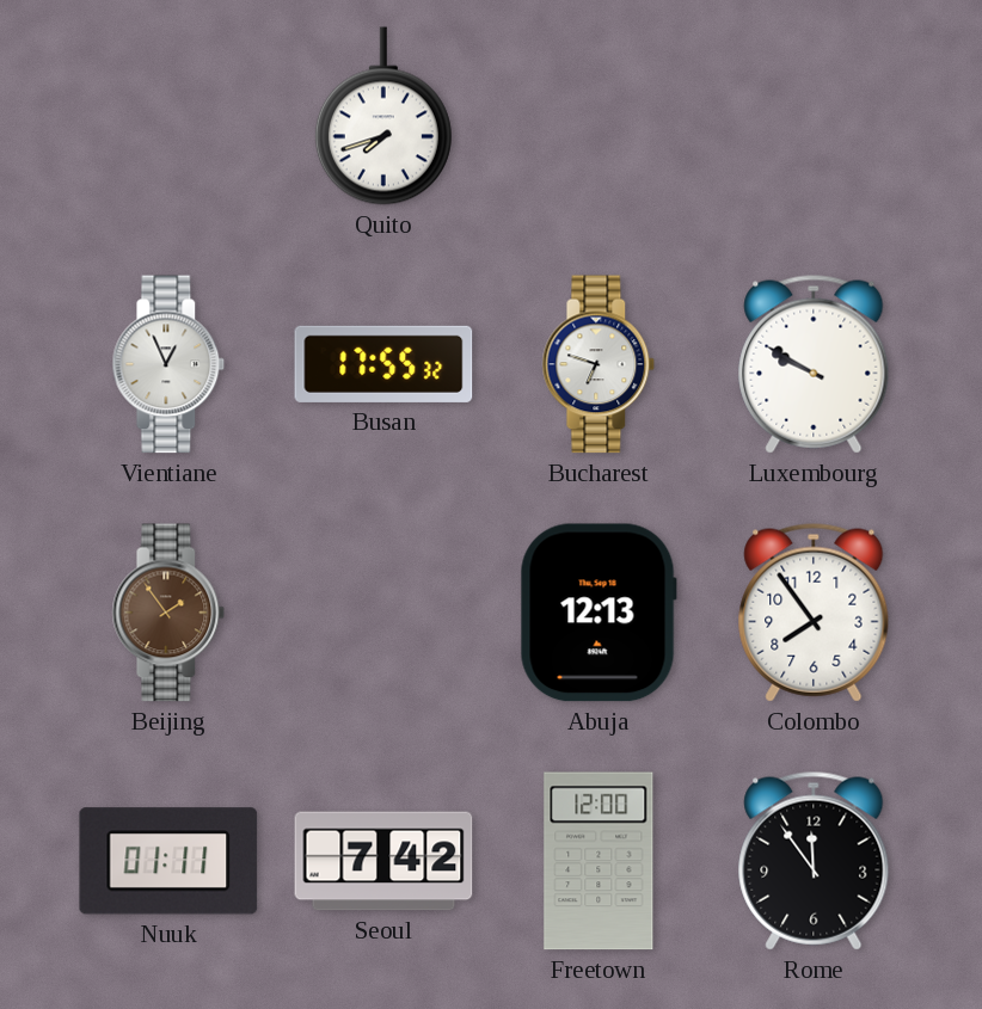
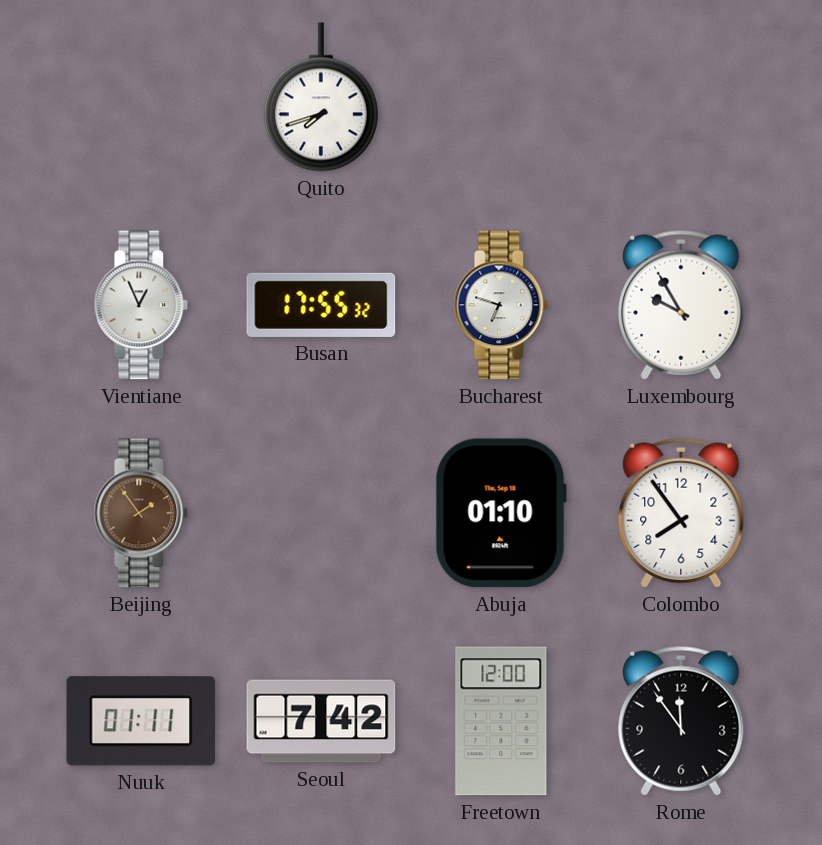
Luxembourg: 9:50 -> 9:55
Abuja: 12:13 -> 01:10
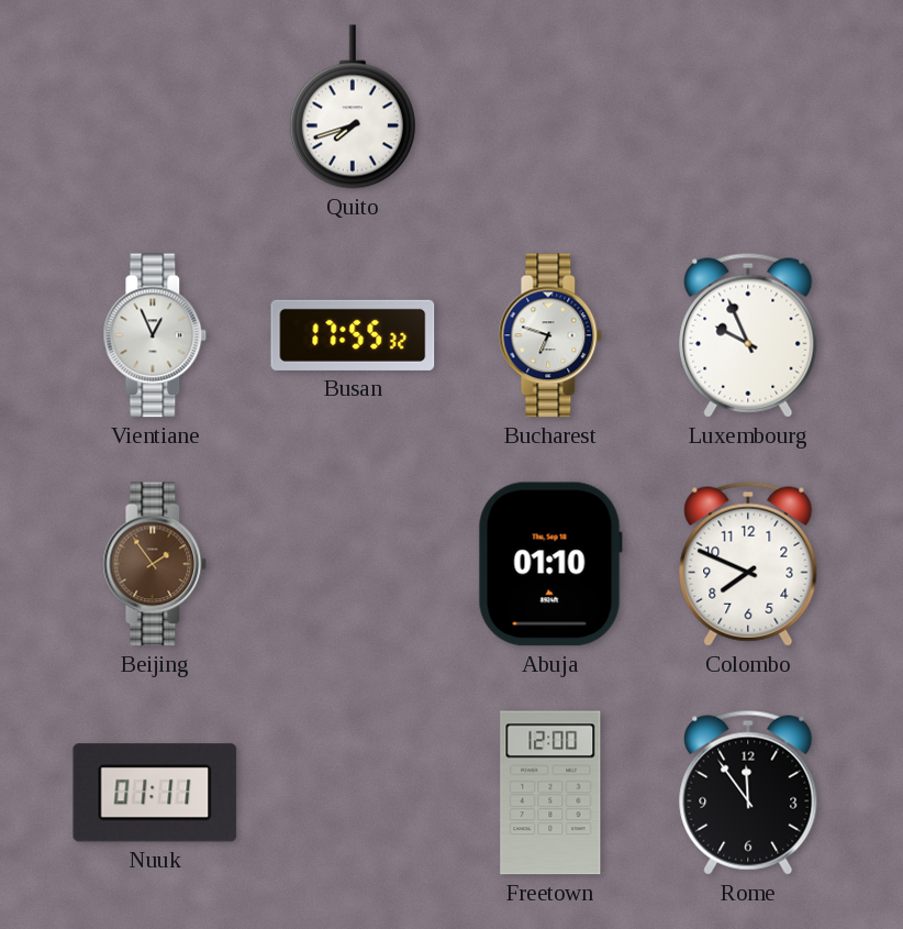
Luxembourg: 9:55 -> 9:56
Colombo: 7:54 -> 7:49
Seoul: 7:42 -> none
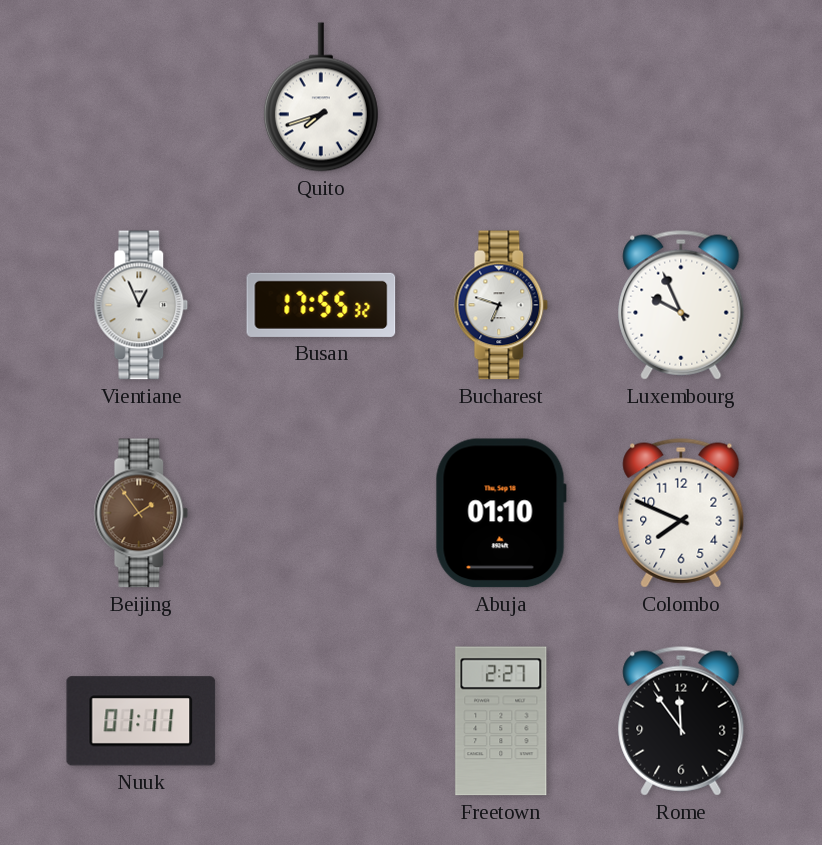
Freetown: 12:00 -> 2:27
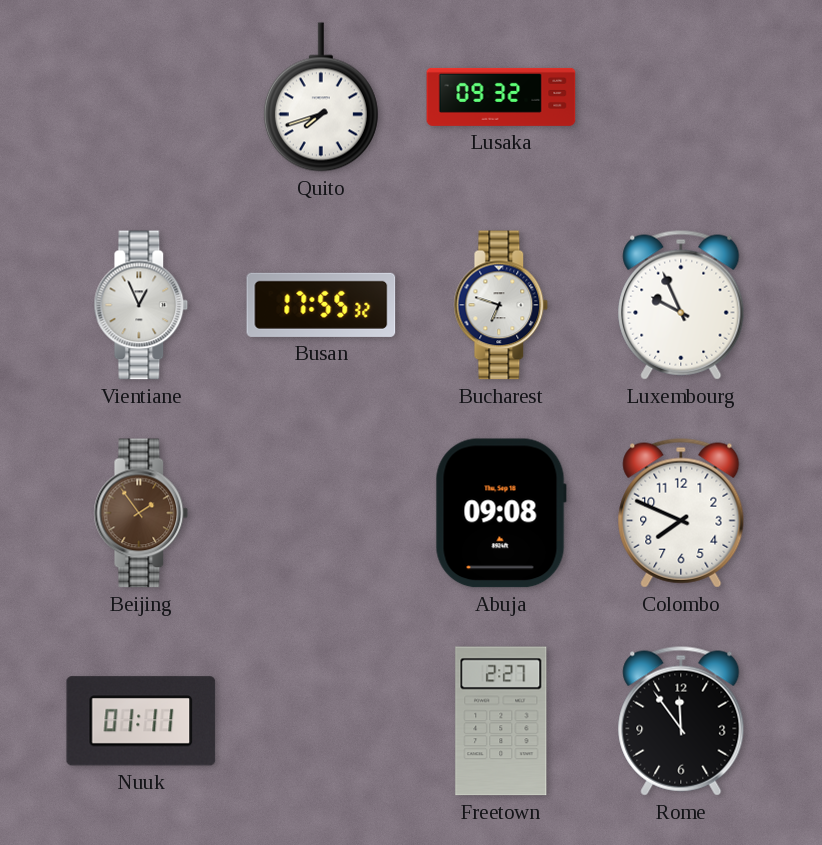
Lusaka: none -> 09:32
Abuja: 01:10 -> 09:08
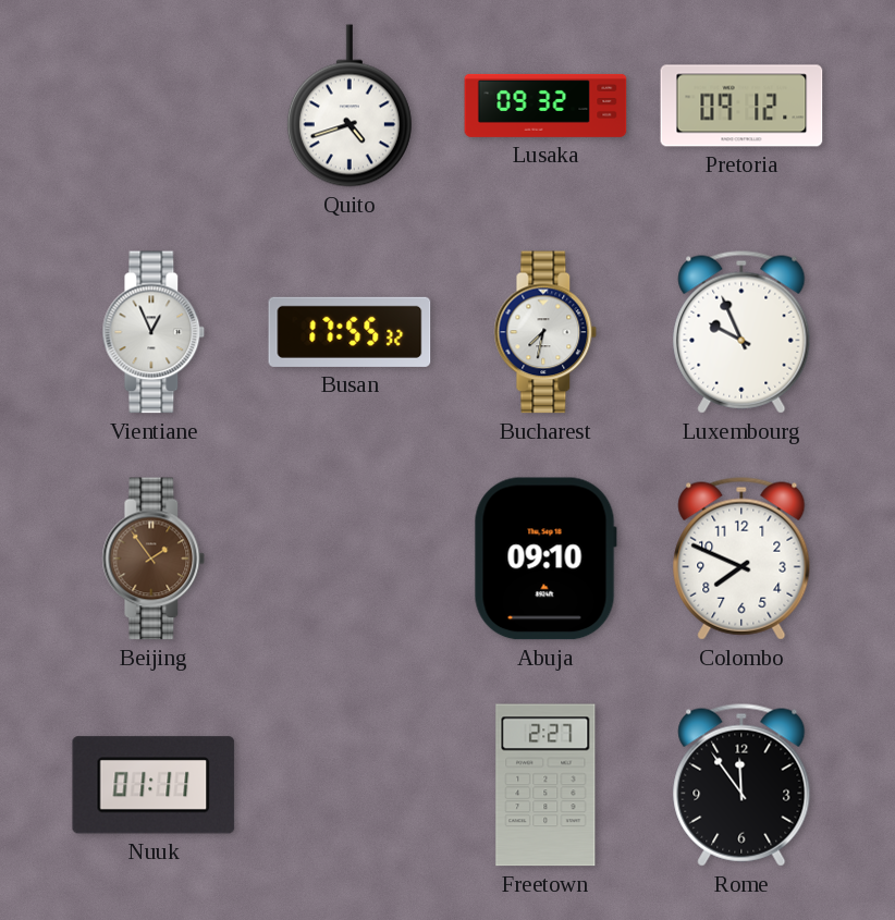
Quito: 7:42 -> 4:42
Pretoria: none -> 09:12
Bucharest: 6:48 -> 7:32
Abuja: 09:08 -> 09:10
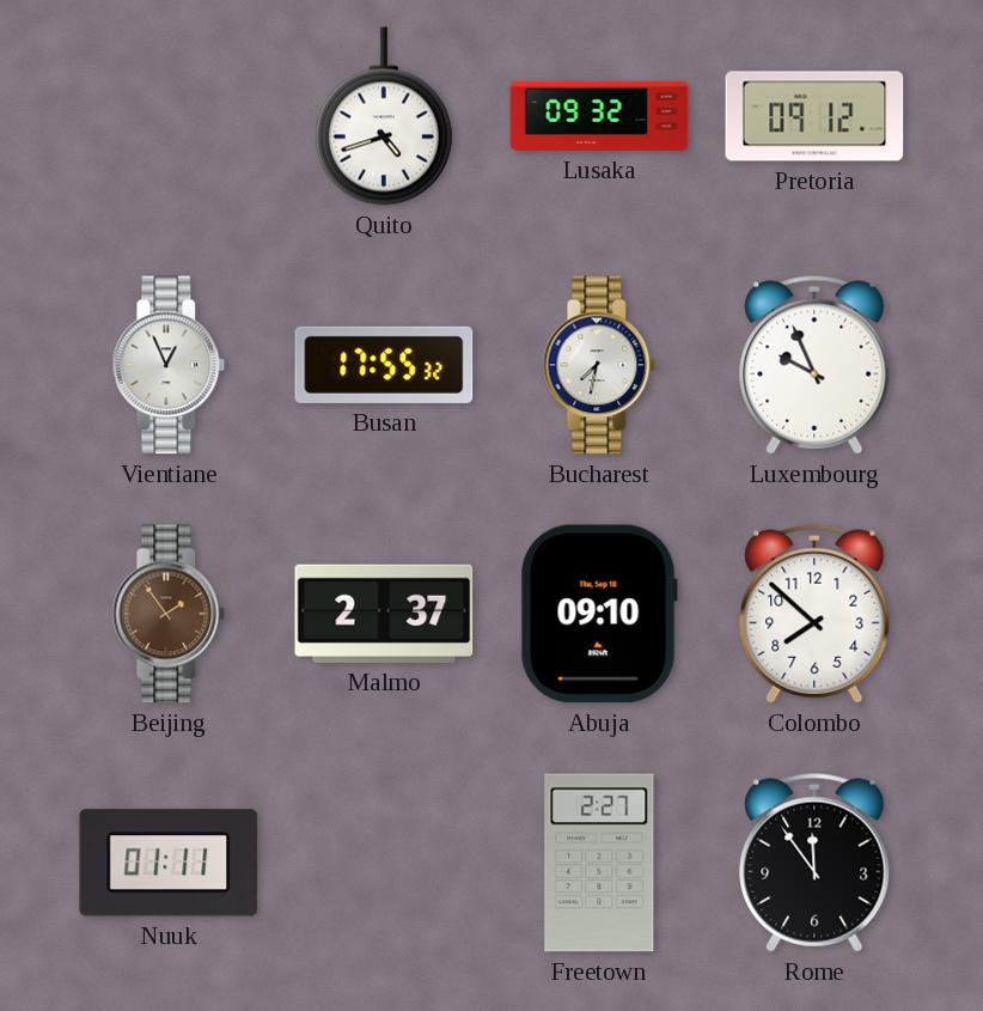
Malmo: none -> 2:37
Colombo: 7:49 -> 7:52
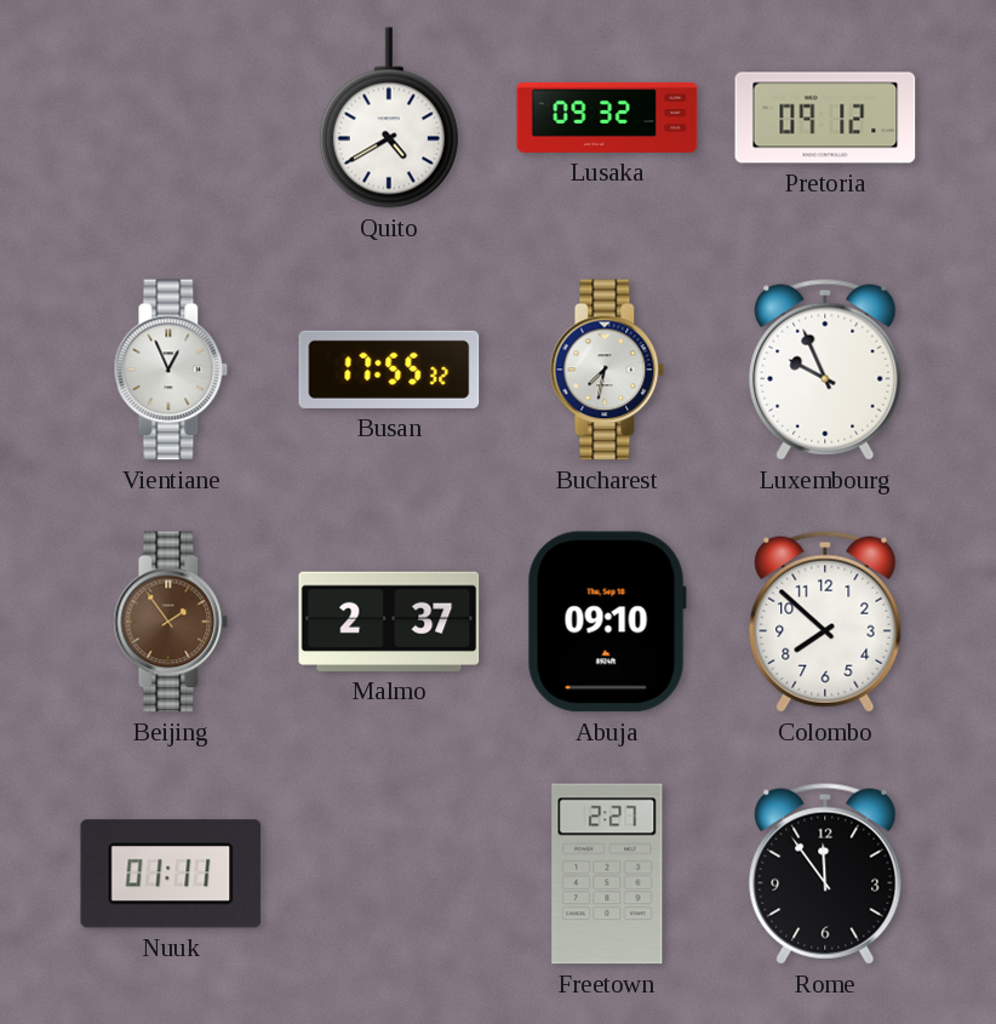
Quito: 4:42 -> 4:40
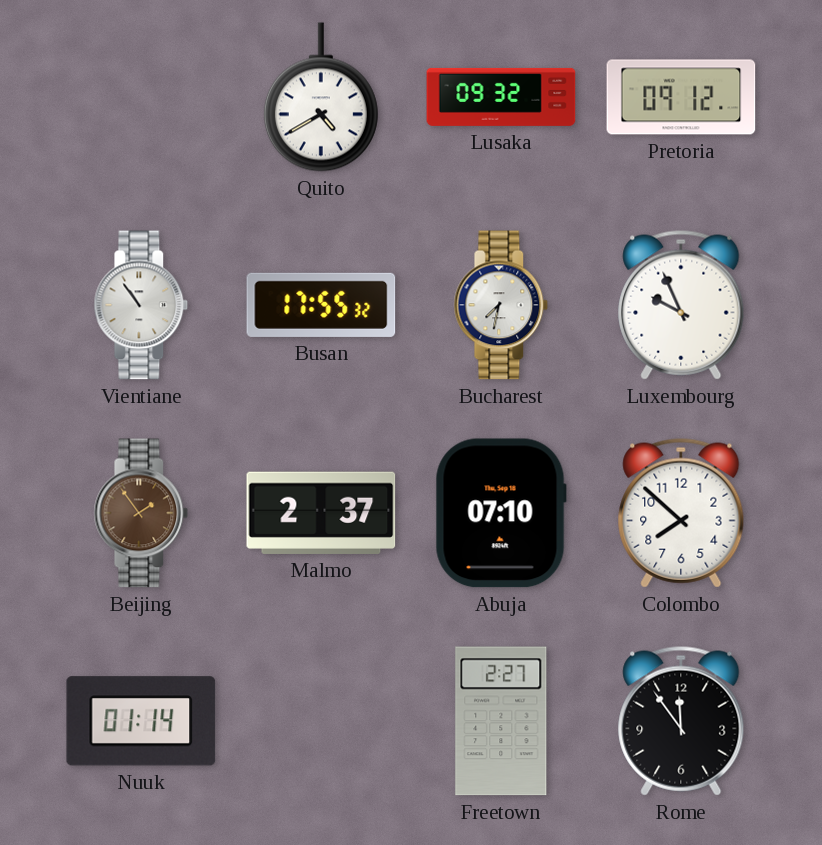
Vientiane: 12:56 -> 10:54
Abuja: 09:10 -> 07:10
Nuuk: 01:11 -> 01:14
